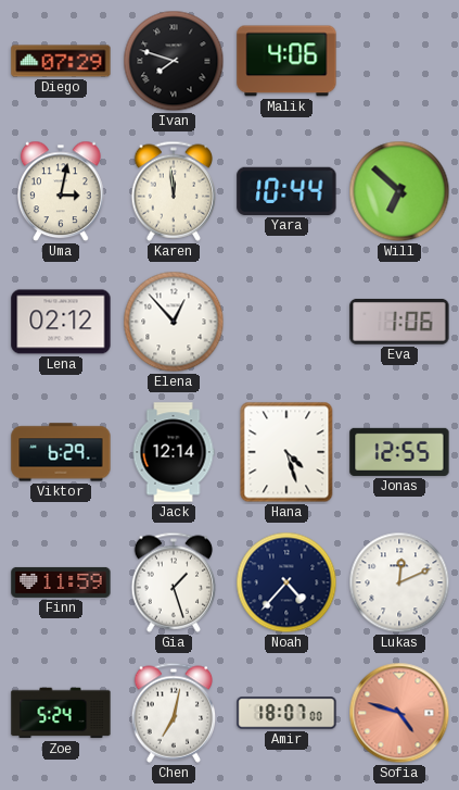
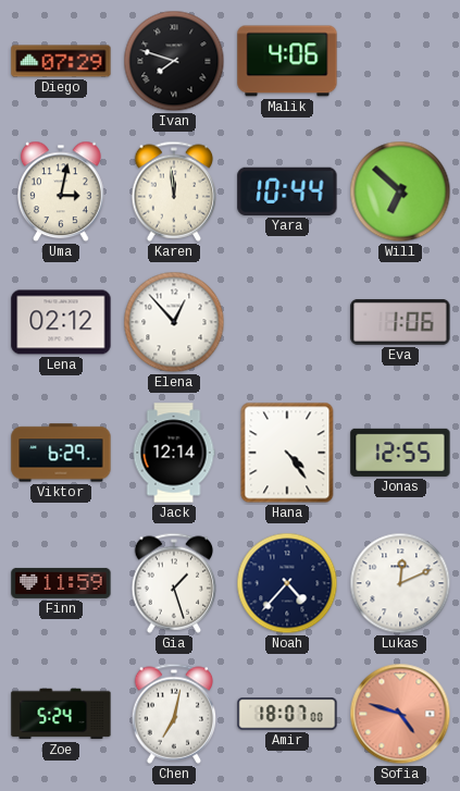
Hana: 4:27 -> 4:24
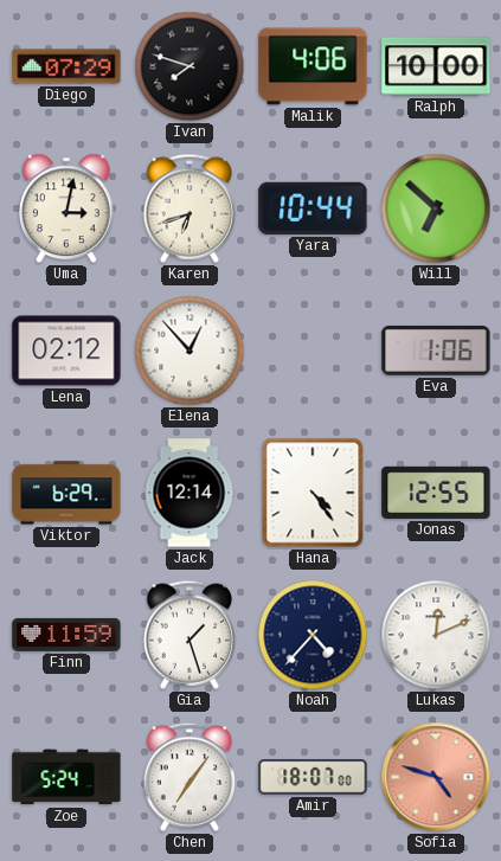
Ralph: none -> 10:00
Karen: 11:59 -> 6:42
Chen: 7:02 -> 7:06
